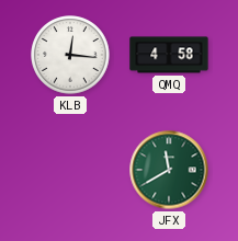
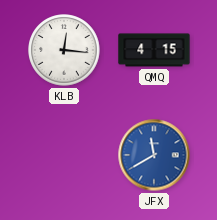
QMQ: 4:58 -> 4:15
JFX dial: green -> blue
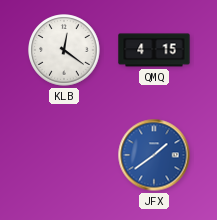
KLB: 12:16 -> 12:21
JFX: 11:40 -> 1:39
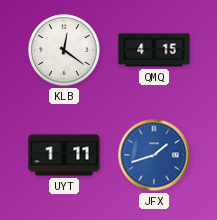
UYT: none -> 1:11
JFX: 1:39 -> 1:42
